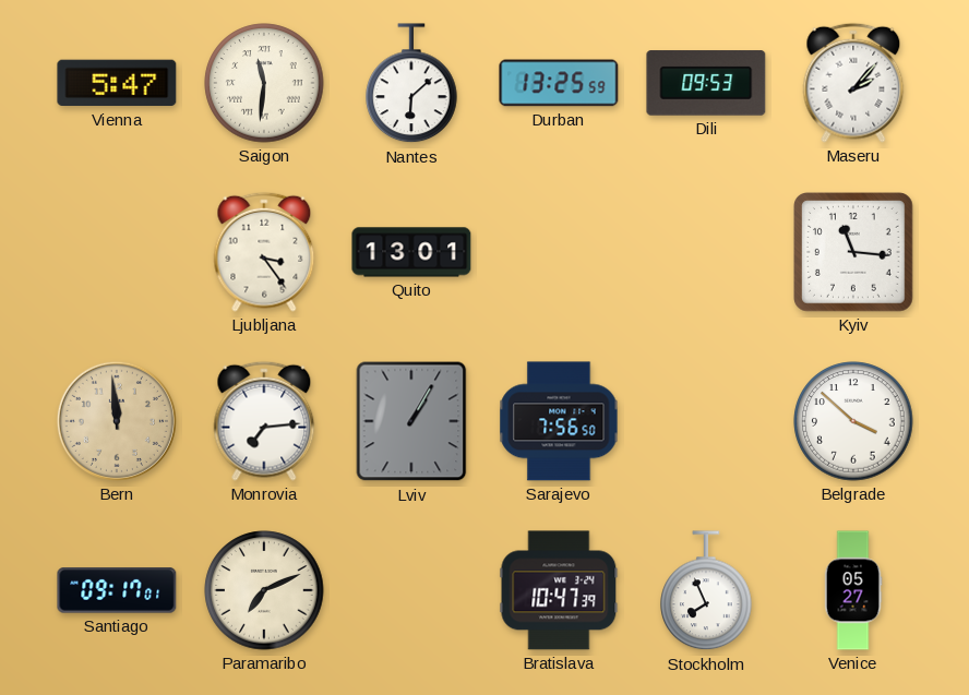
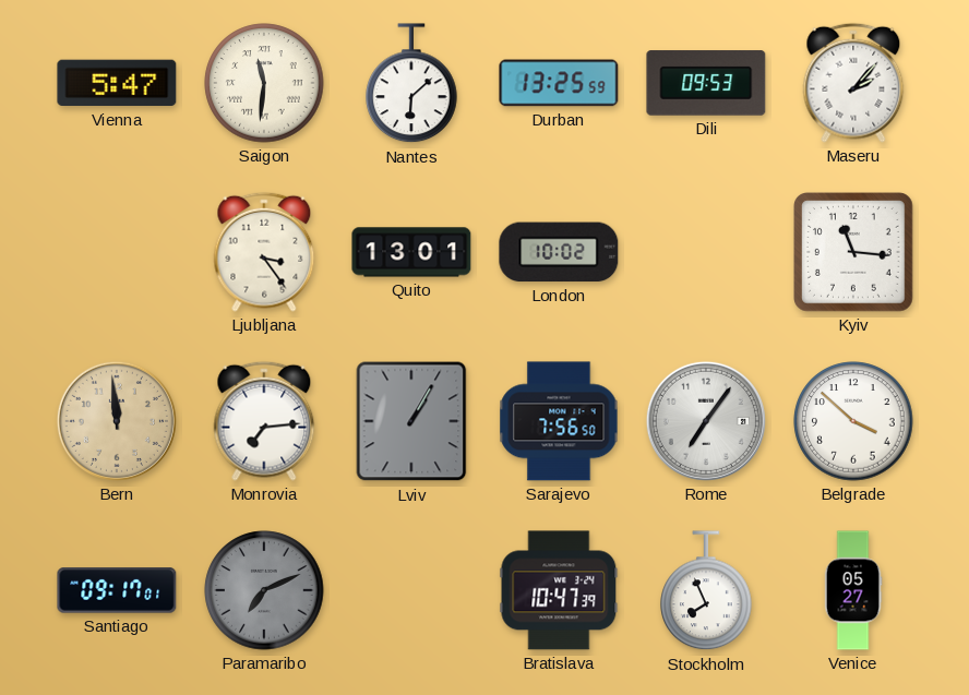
London: none -> 10:02
Rome: none -> 7:06
Paramaribo dial: cream -> grey
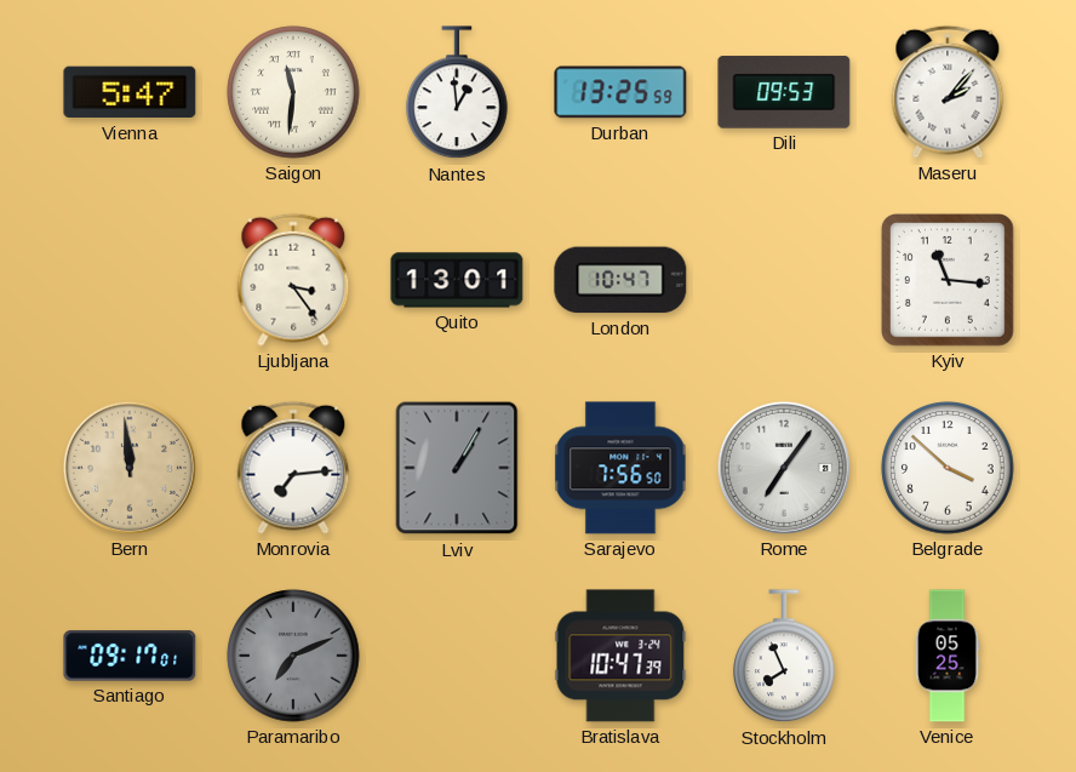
Nantes: 6:08 -> 12:59
London: 10:02 -> 10:47
Venice: 05:27 -> 05:25
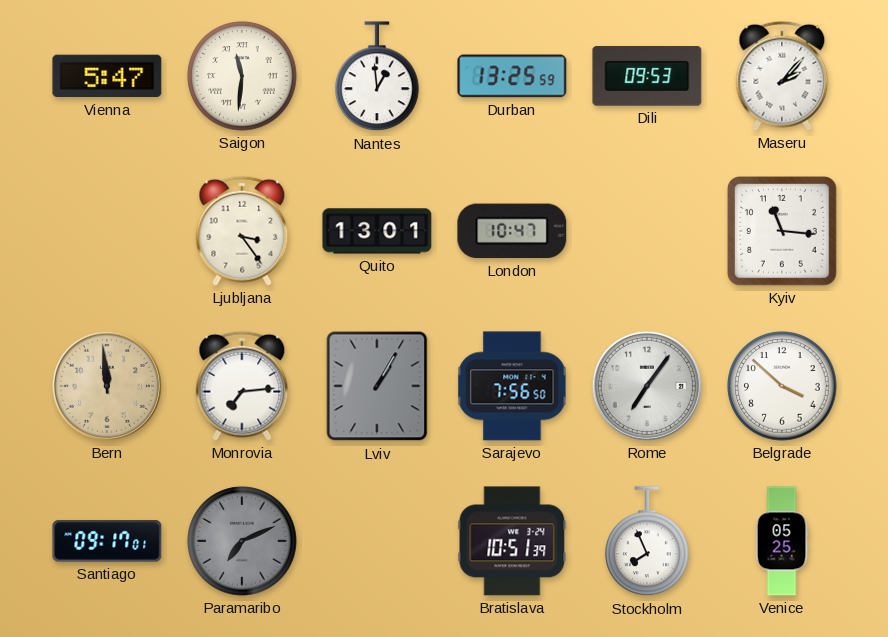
Bratislava: 10:47 -> 10:51
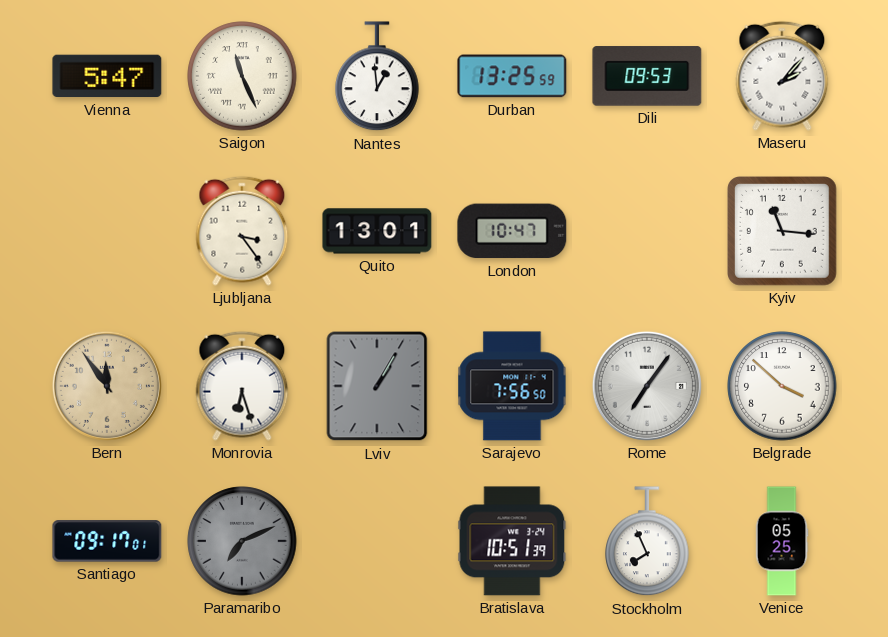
Saigon: 11:31 -> 11:26
Bern: 11:59 -> 11:54
Monrovia: 7:14 -> 6:27
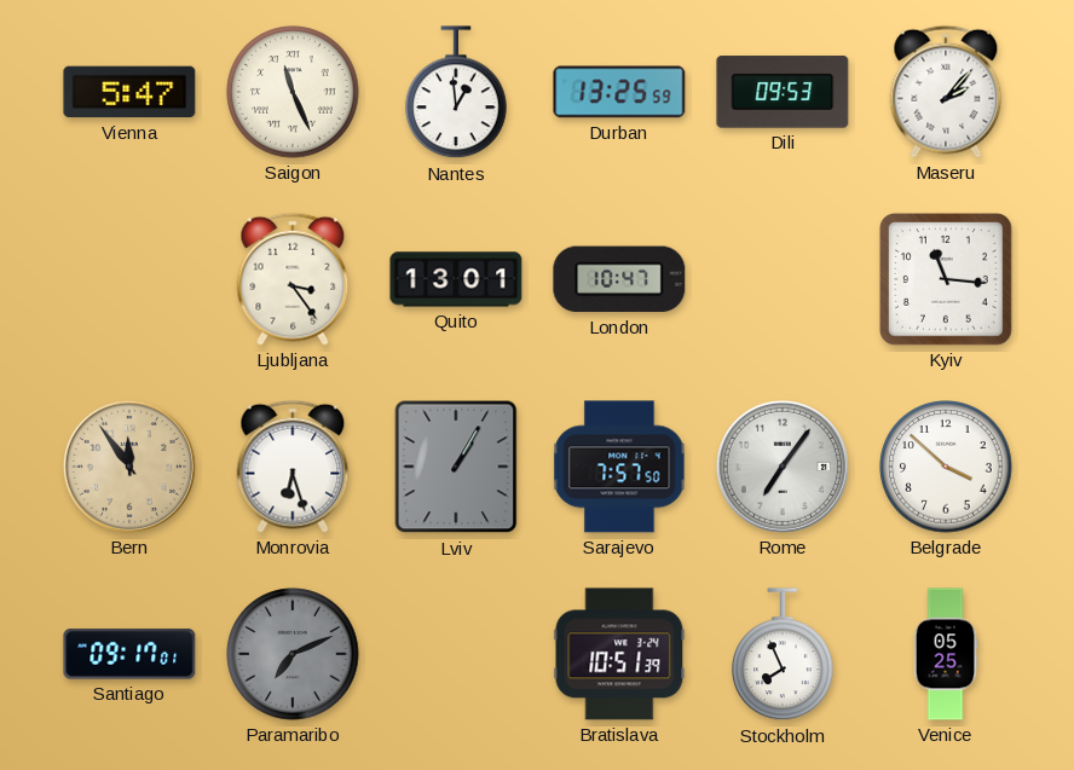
Sarajevo: 7:56 -> 7:57
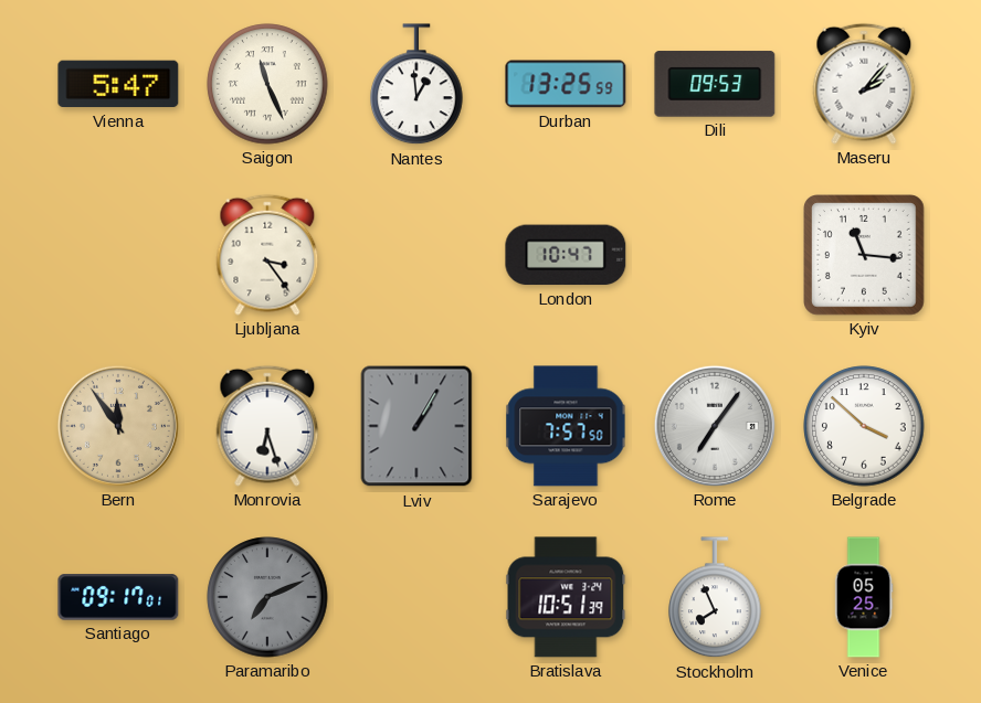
Quito: 13:01 -> none
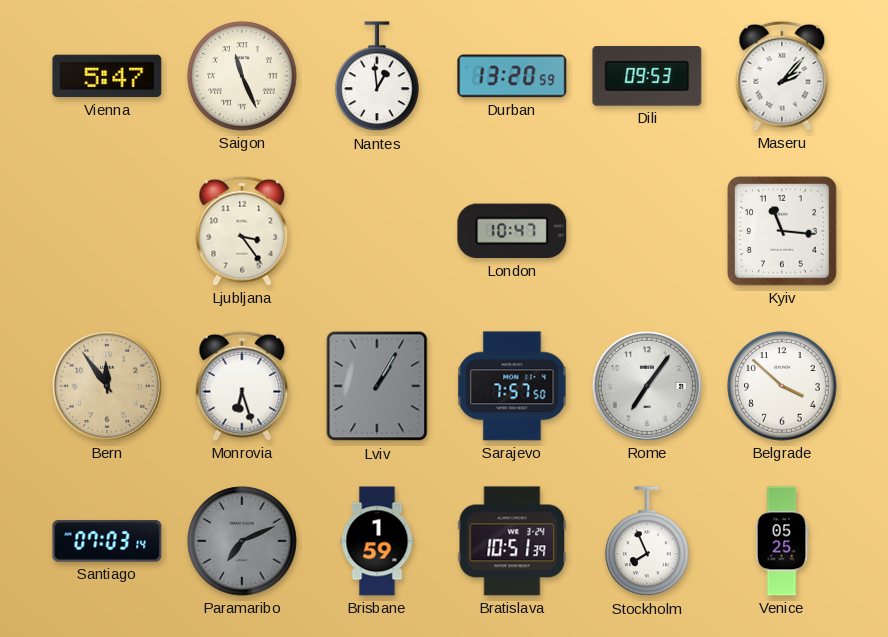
Durban: 13:25 -> 13:20
Santiago: 09:17 -> 07:03
Brisbane: none -> 1:59
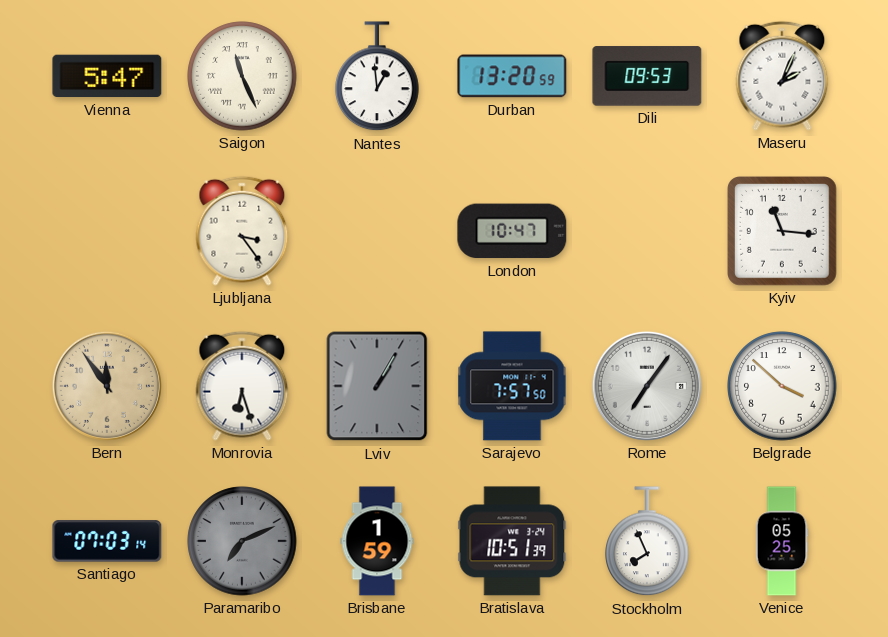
Maseru: 2:07 -> 2:04
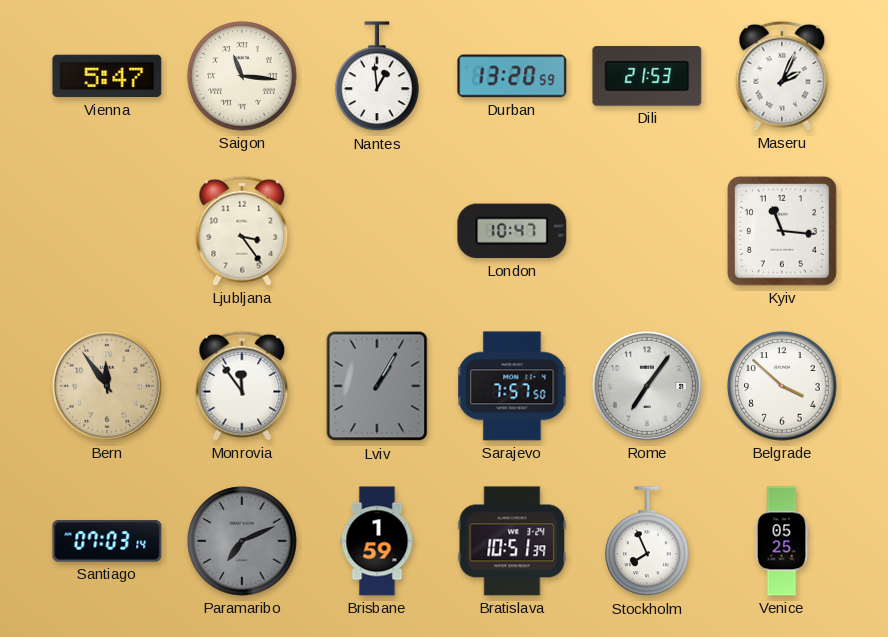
Saigon: 11:26 -> 11:16
Dili: 09:53 -> 21:53
Monrovia: 6:27 -> 11:54
